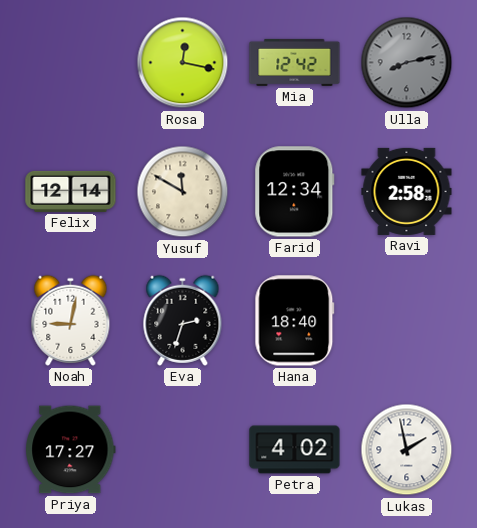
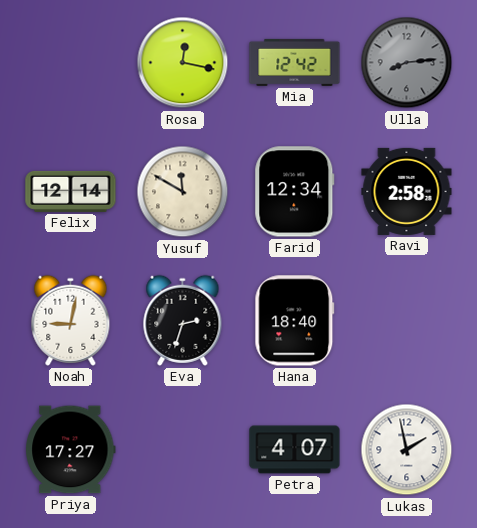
Ulla: 8:13 -> 8:14
Petra: 4:02 -> 4:07
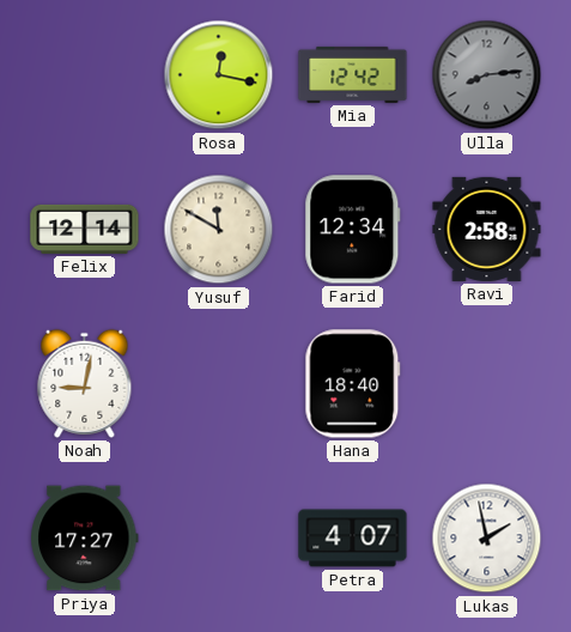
Eva: 2:33 -> none
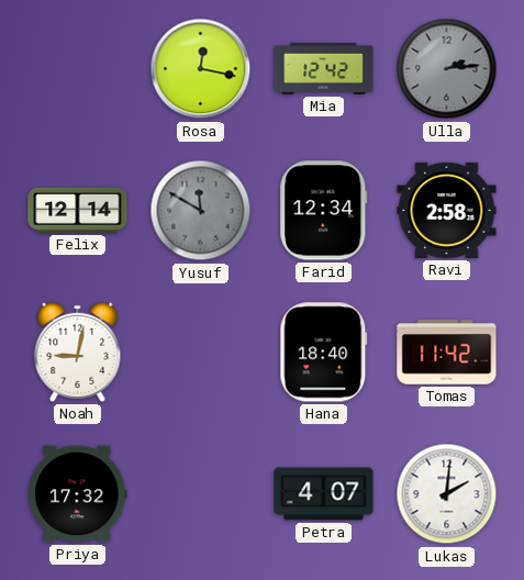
Ulla: 8:14 -> 2:14
Yusuf dial: cream -> grey
Tomas: none -> 11:42
Priya: 17:27 -> 17:32
Lukas: 1:58 -> 2:01
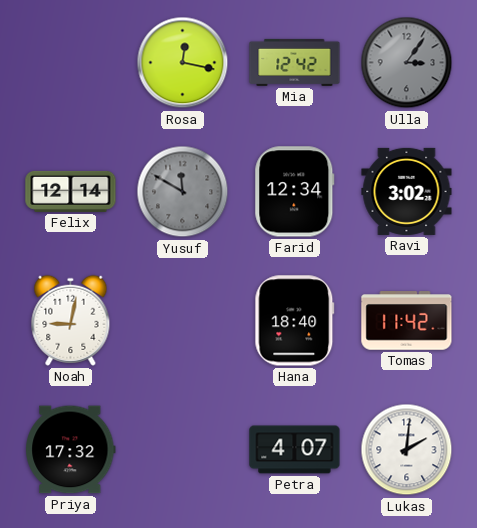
Ulla: 2:14 -> 3:06
Ravi: 2:58 -> 3:02
